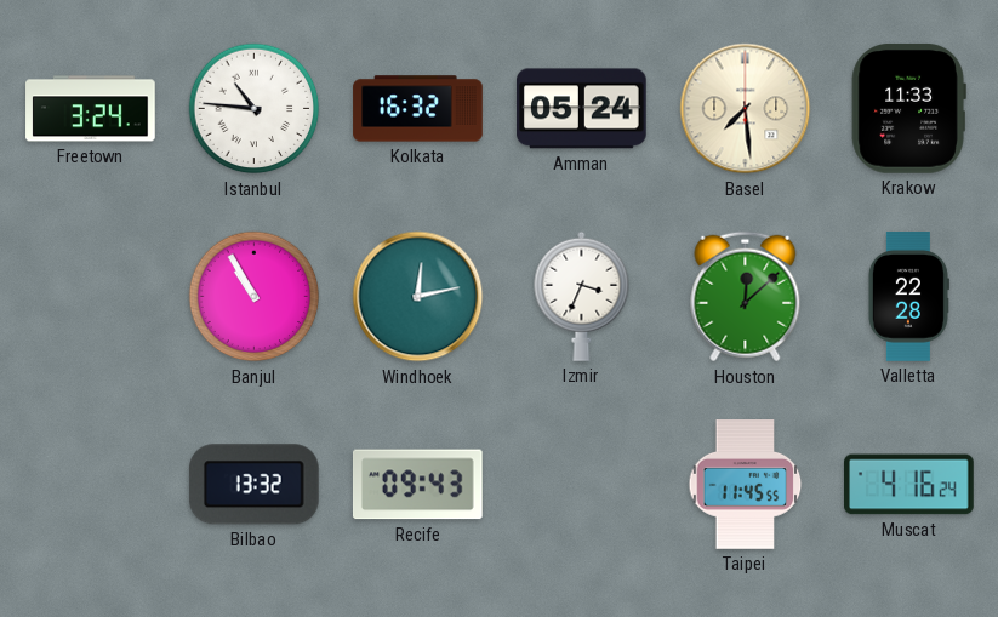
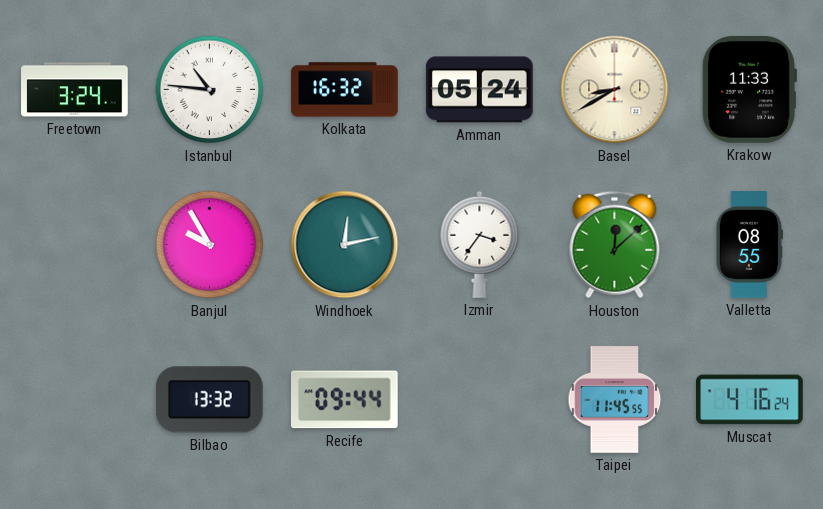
Basel: 7:29 -> 8:40
Banjul: 10:55 -> 9:55
Izmir: 3:34 -> 3:36
Valletta: 22:28 -> 08:55
Recife: 09:43 -> 09:44
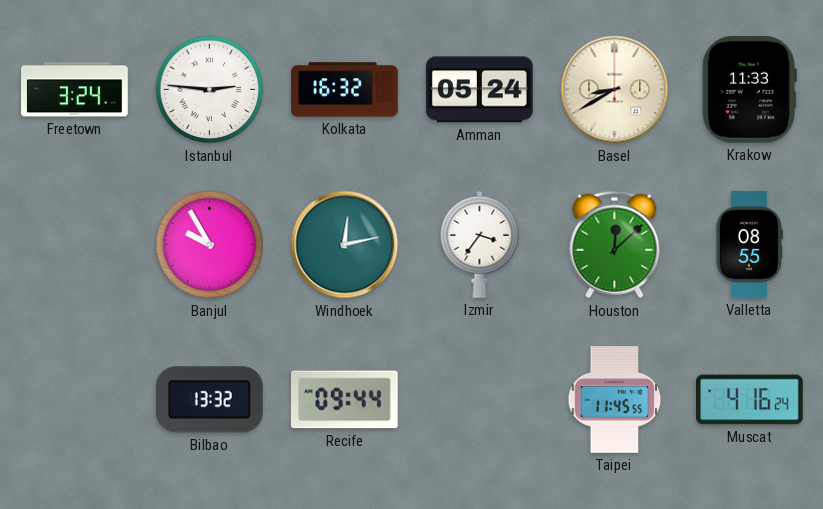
Istanbul: 10:46 -> 2:46
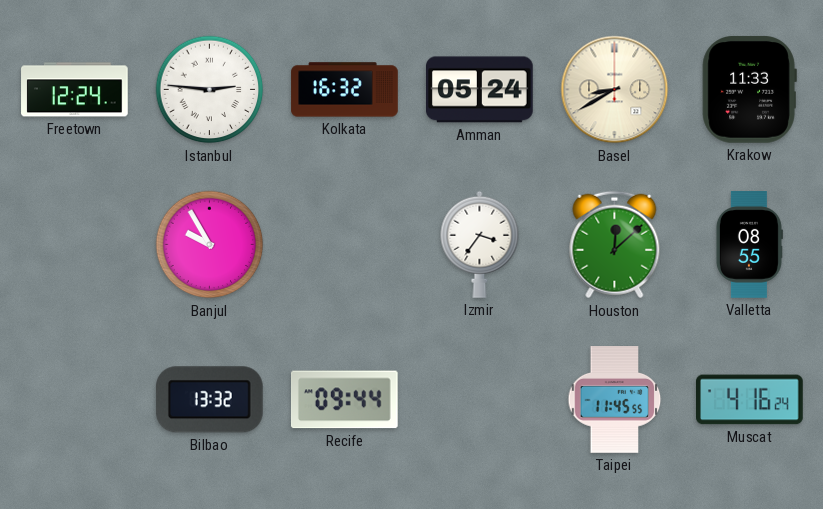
Freetown: 3:24 -> 12:24
Windhoek: 12:13 -> none
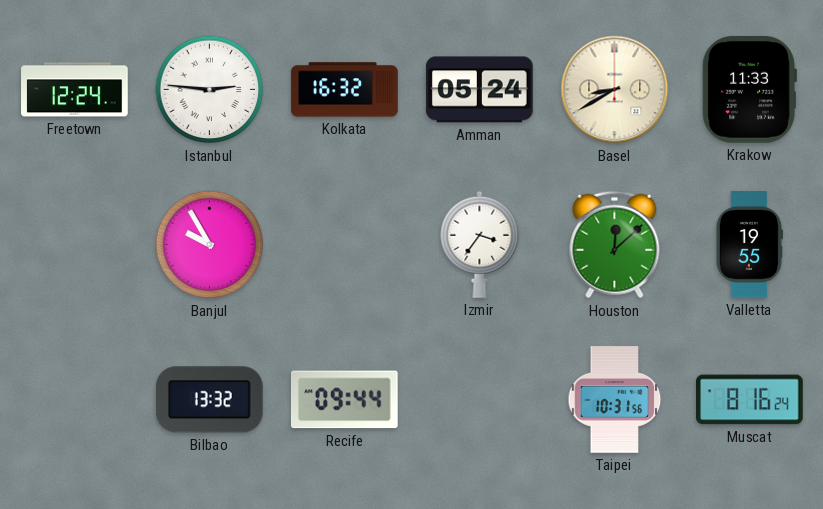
Valletta: 08:55 -> 19:55
Taipei: 11:45 -> 10:31
Muscat: 4:16 -> 8:16
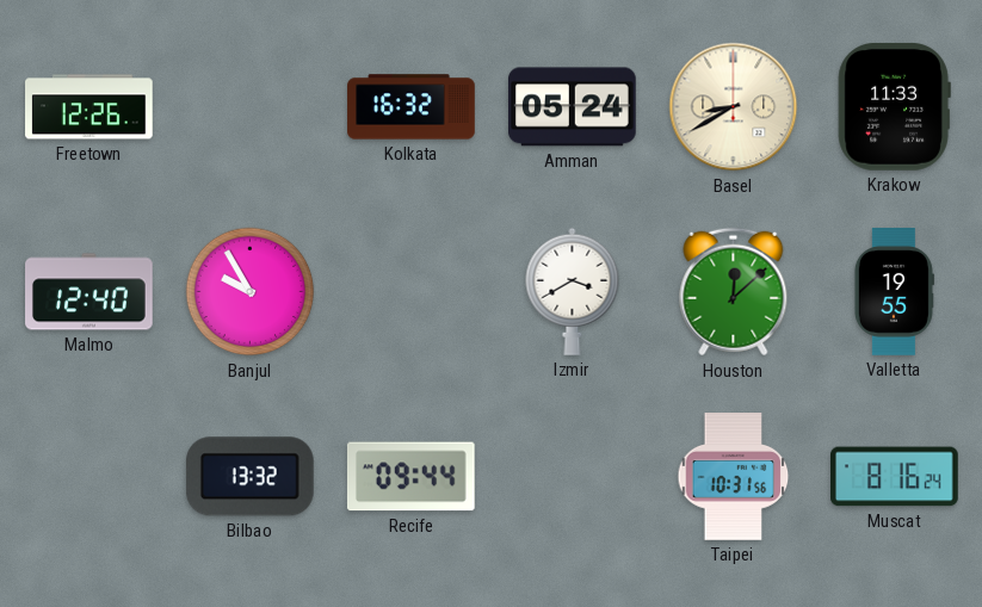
Freetown: 12:24 -> 12:26
Istanbul: 2:46 -> none
Malmo: none -> 12:40
Izmir: 3:36 -> 3:40
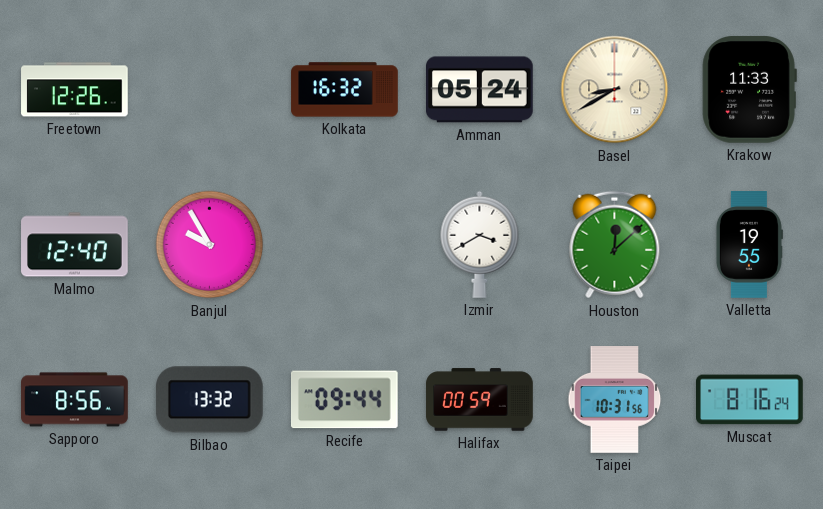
Sapporo: none -> 8:56
Halifax: none -> 00:59
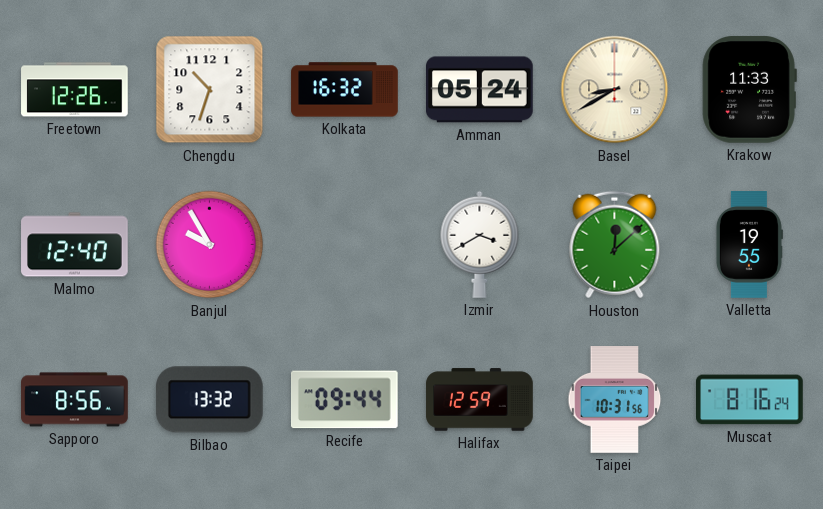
Chengdu: none -> 10:33
Halifax: 00:59 -> 12:59
